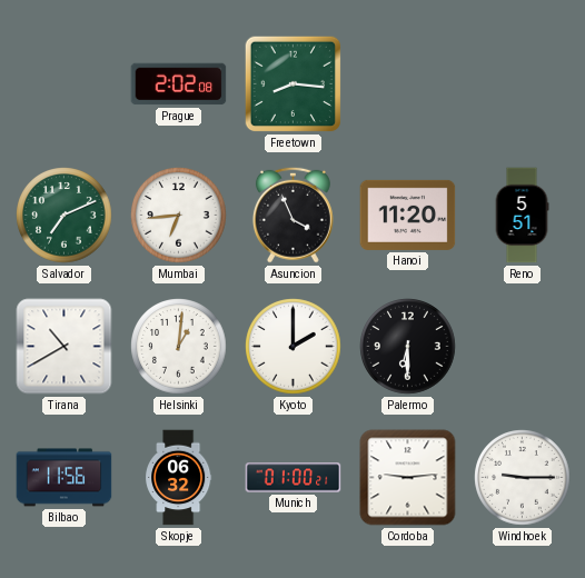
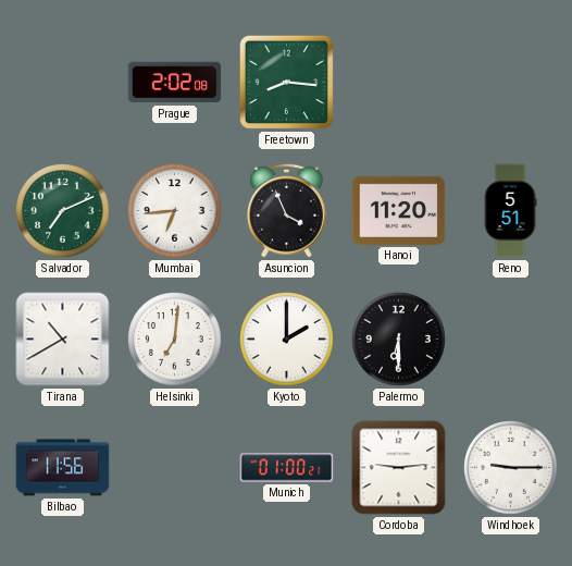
Helsinki: 1:01 -> 7:01
Skopje: 06:32 -> none
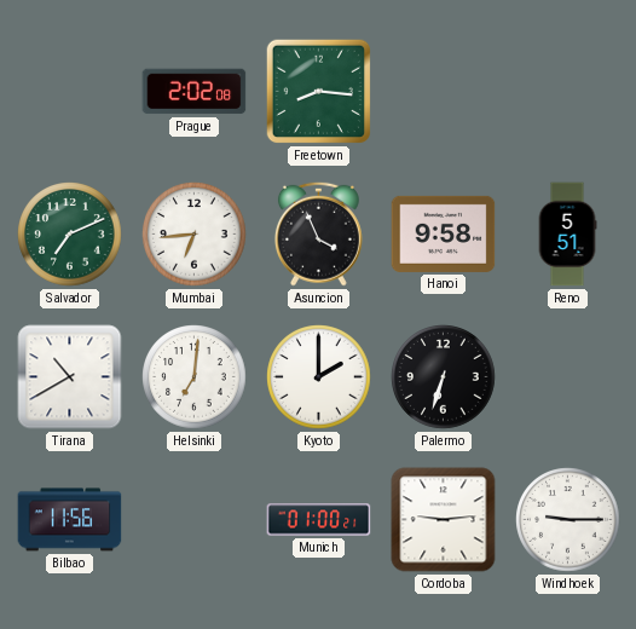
Hanoi: 11:20 -> 9:58
Palermo: 6:30 -> 6:33
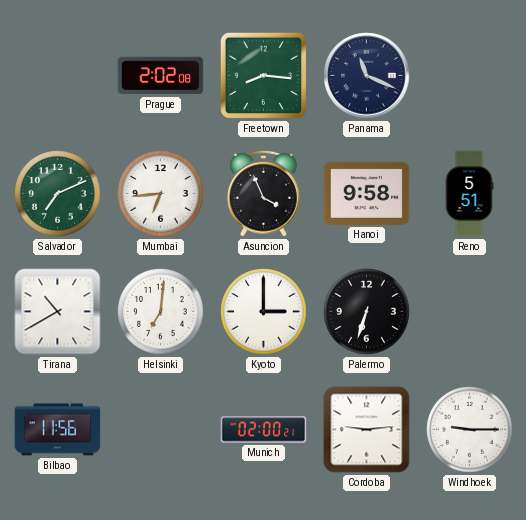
Panama: none -> 11:19
Kyoto: 2:00 -> 3:00
Munich: 01:00 -> 02:00
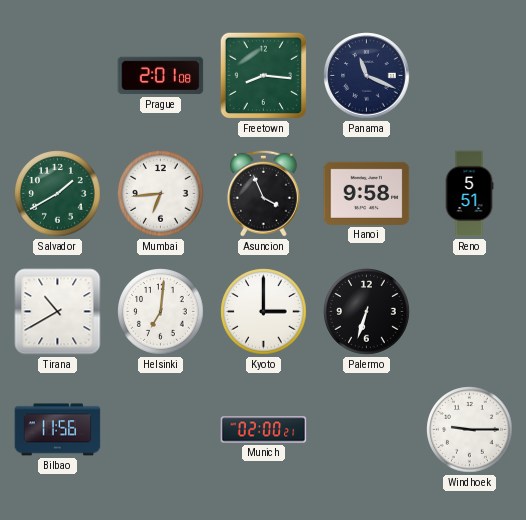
Prague: 2:02 -> 2:01
Salvador: 7:11 -> 1:40
Cordoba: 9:14 -> none
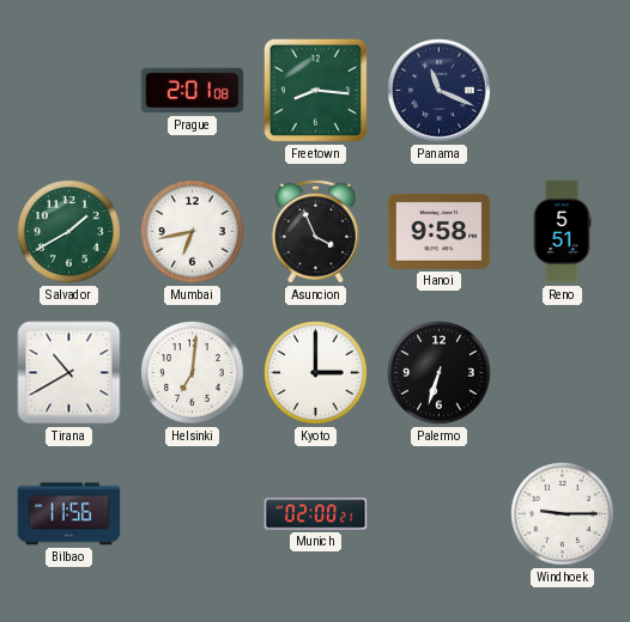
Mumbai: 6:44 -> 6:43
